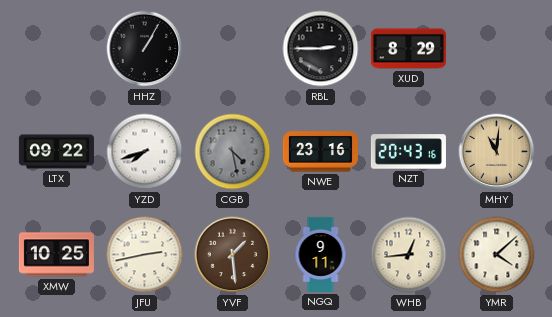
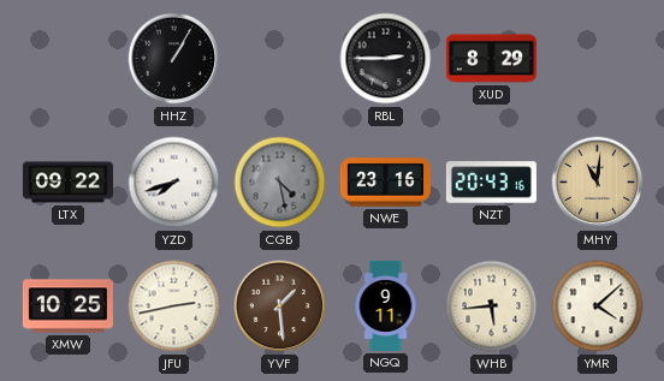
WHB: 12:44 -> 5:44
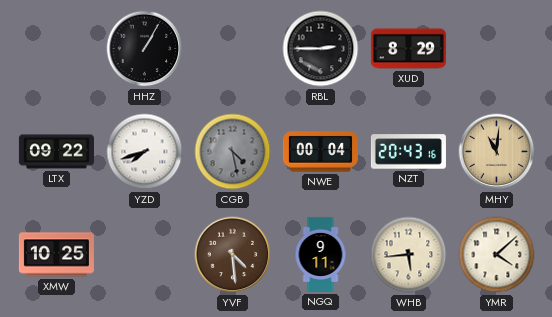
NWE: 23:16 -> 00:04
JFU: 2:43 -> none
YVF: 1:29 -> 4:29
